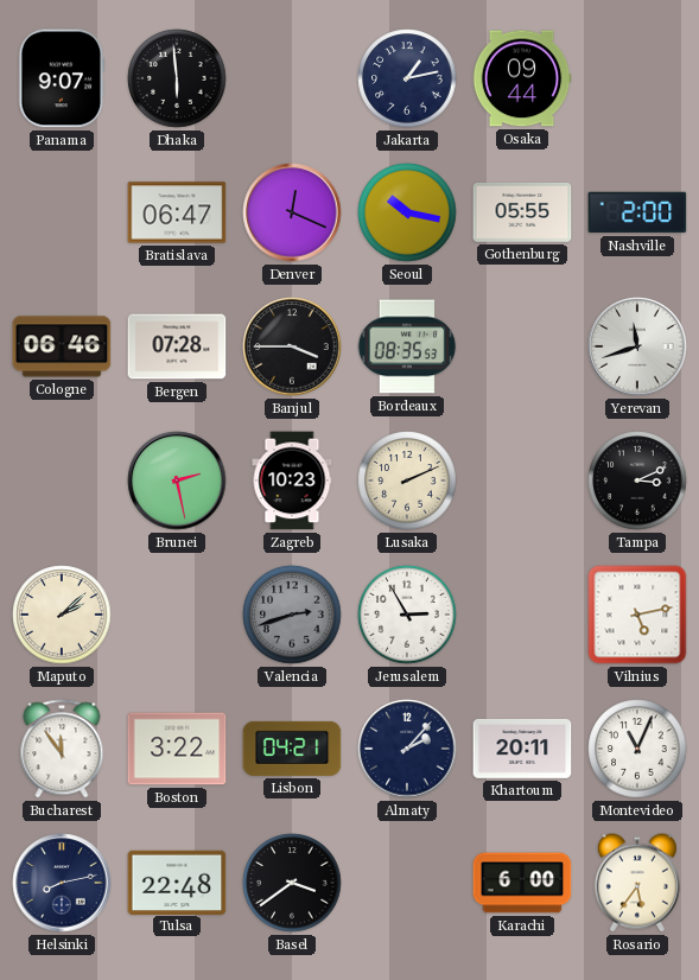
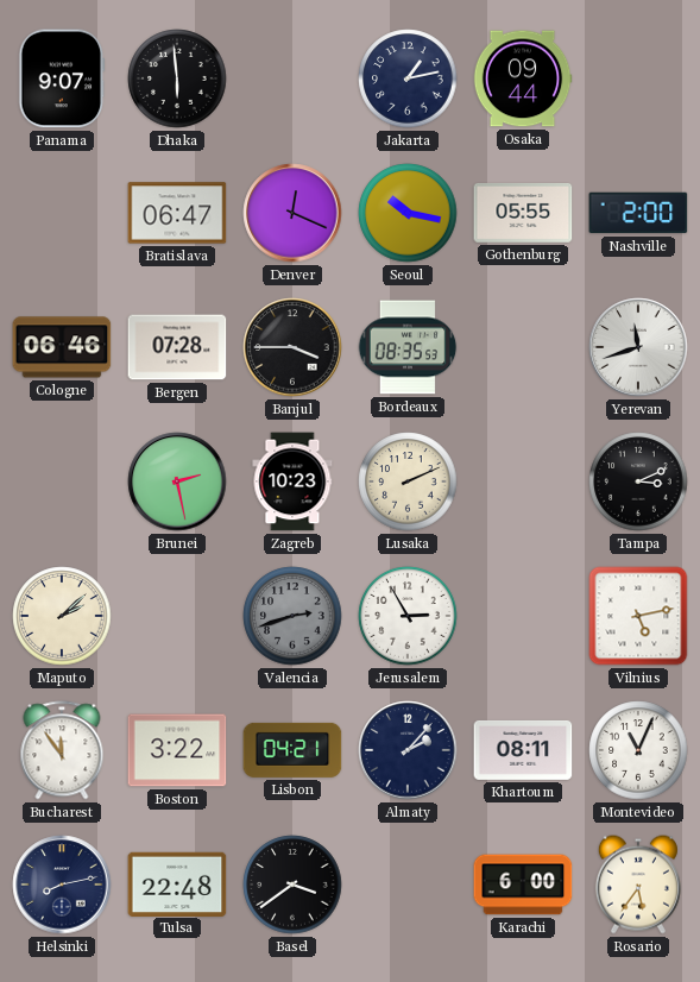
Khartoum: 20:11 -> 08:11
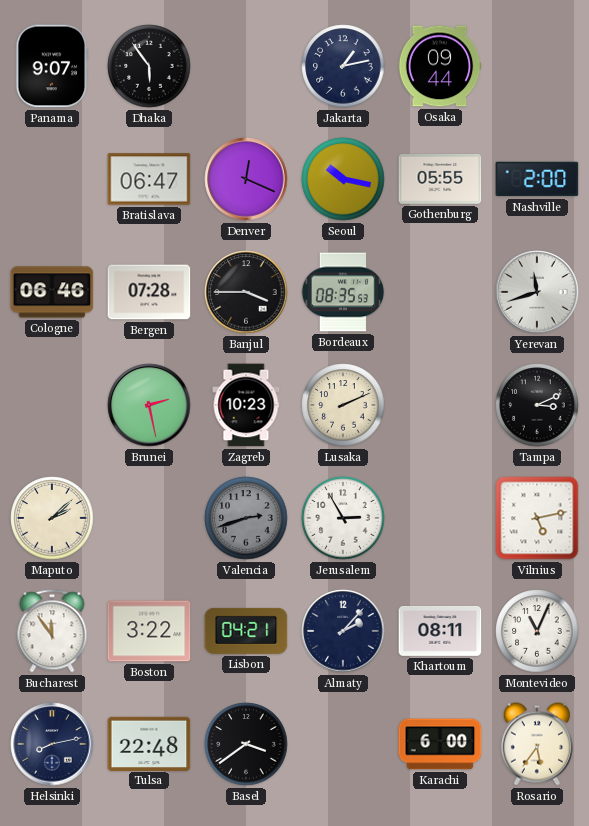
Dhaka: 5:59 -> 5:54
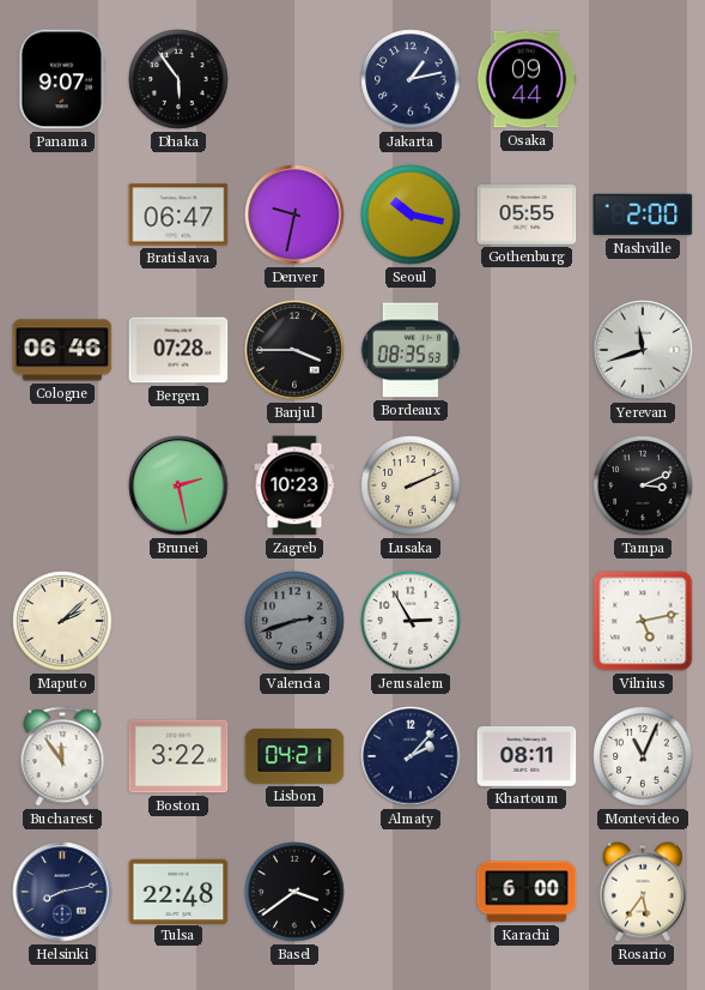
Denver: 12:19 -> 9:32
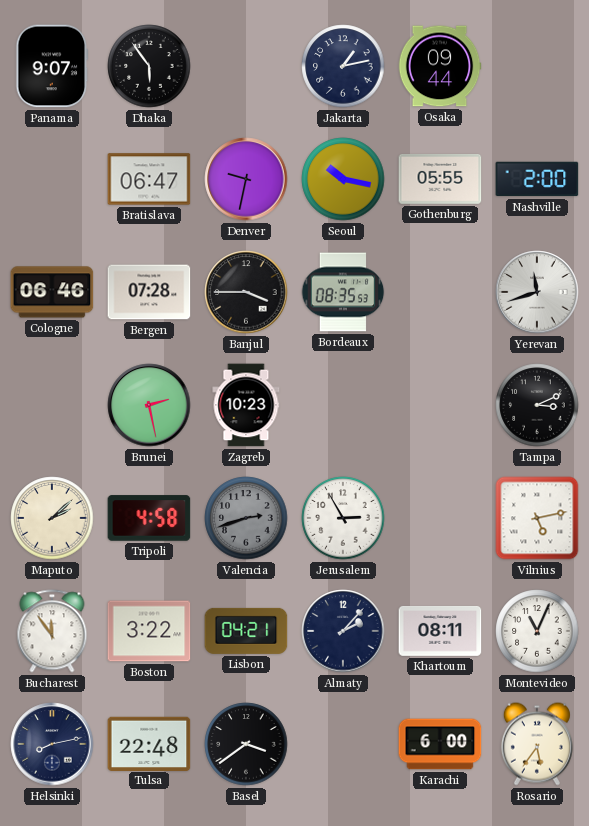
Lusaka: 2:11 -> none
Tripoli: none -> 4:58
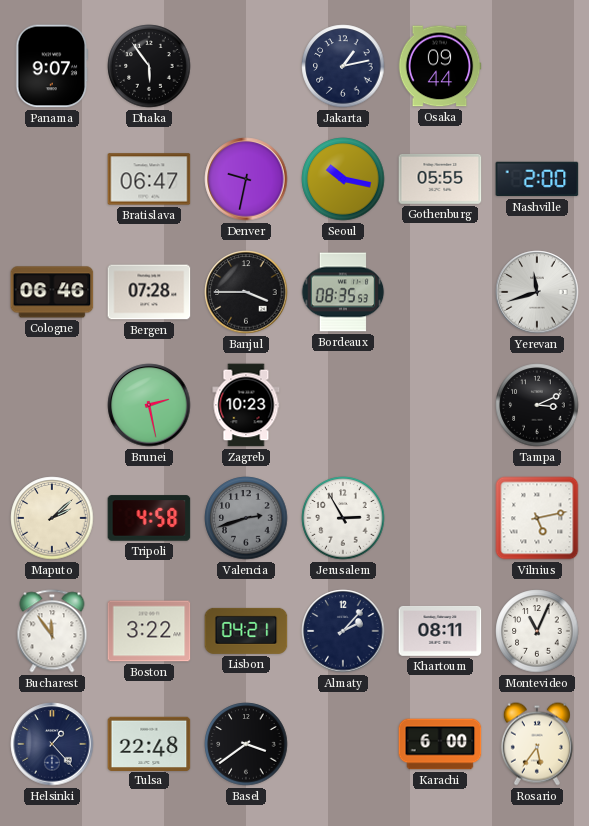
Helsinki: 8:13 -> 1:23
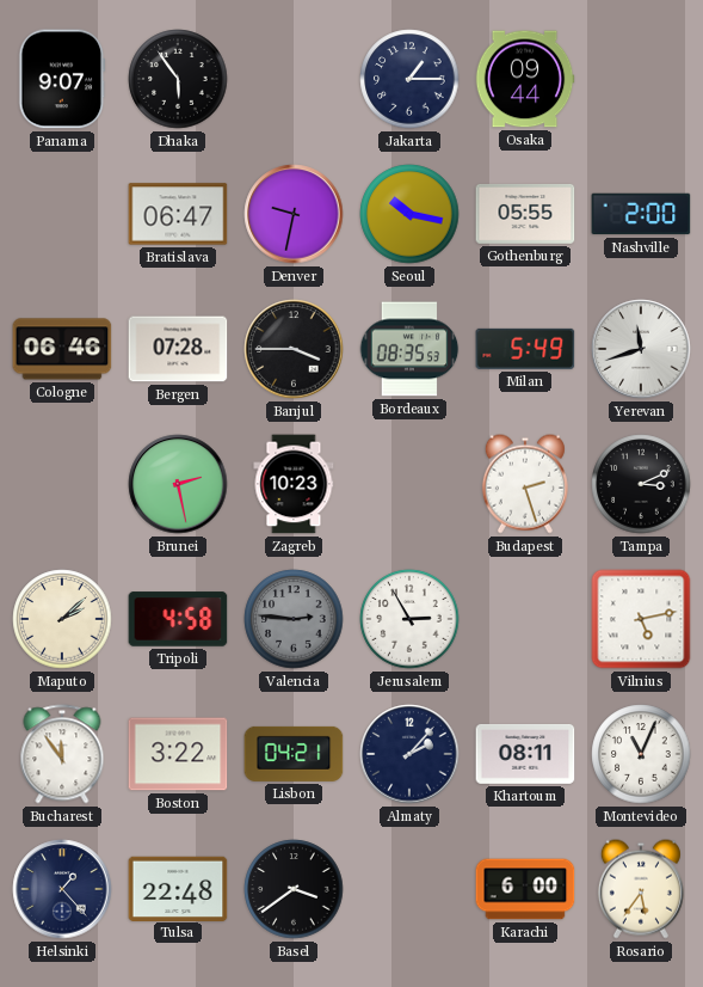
Jakarta: 1:13 -> 1:15
Milan: none -> 5:49
Budapest: none -> 2:27
Valencia: 2:42 -> 2:46
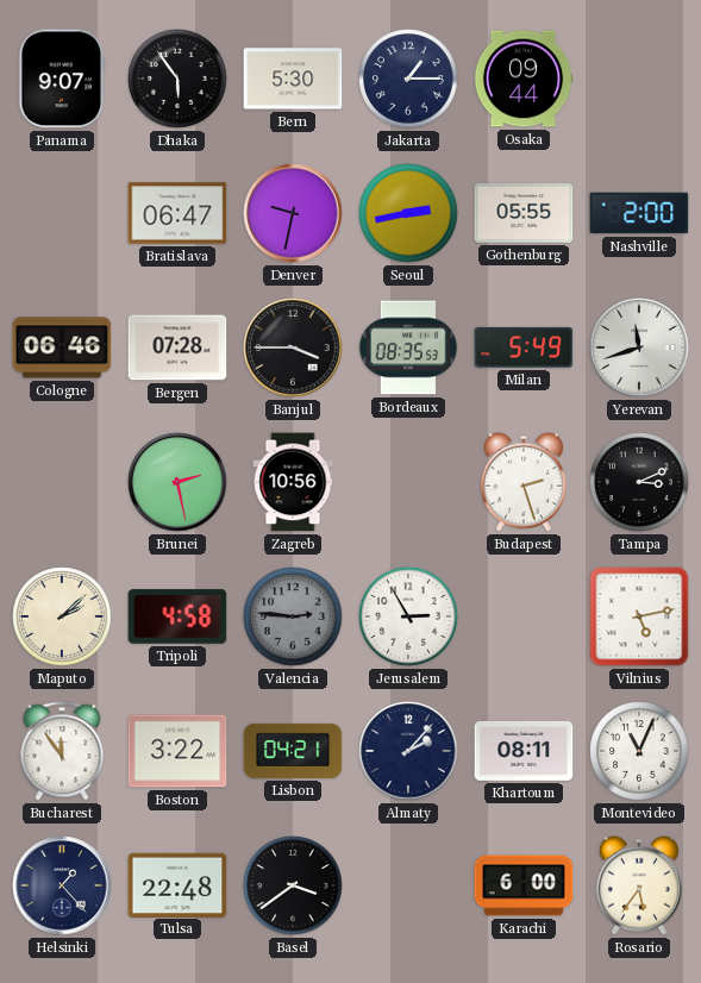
Bern: none -> 5:30
Seoul: 10:17 -> 2:43
Zagreb: 10:23 -> 10:56
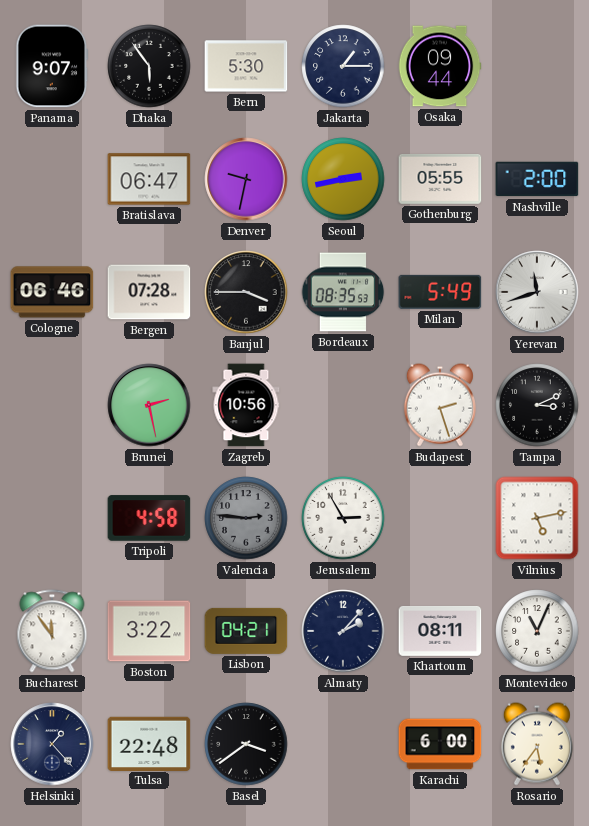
Maputo: 2:08 -> none
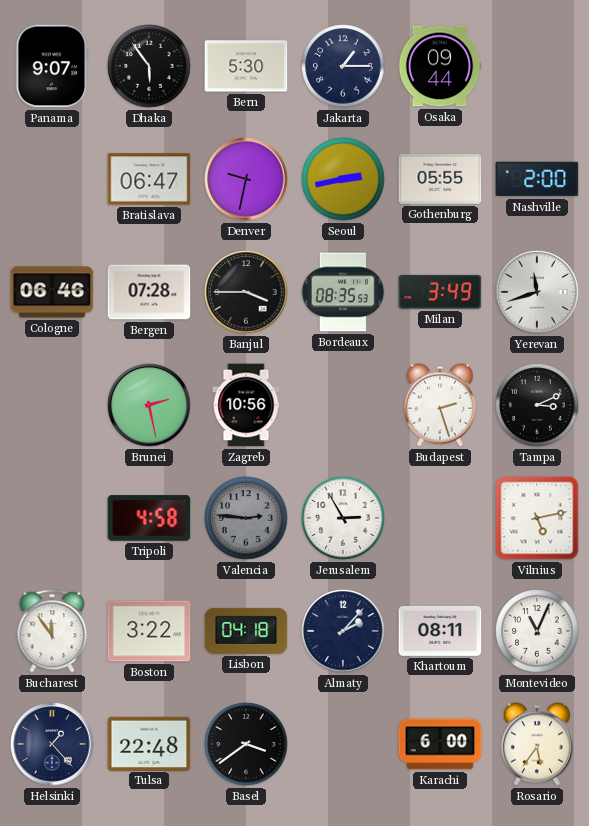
Milan: 5:49 -> 3:49
Lisbon: 04:21 -> 04:18
